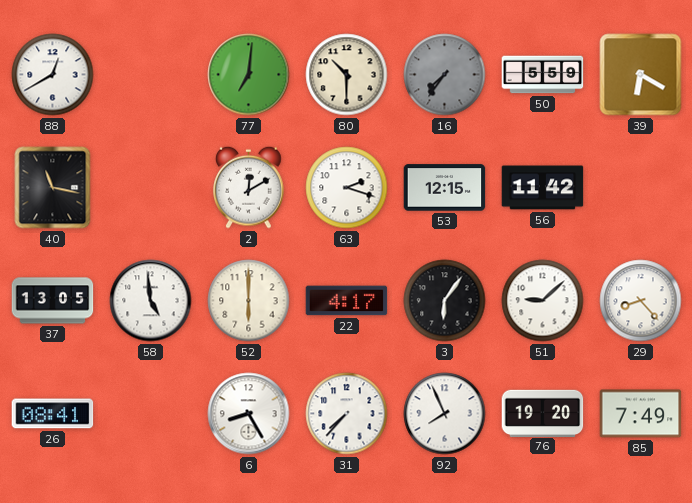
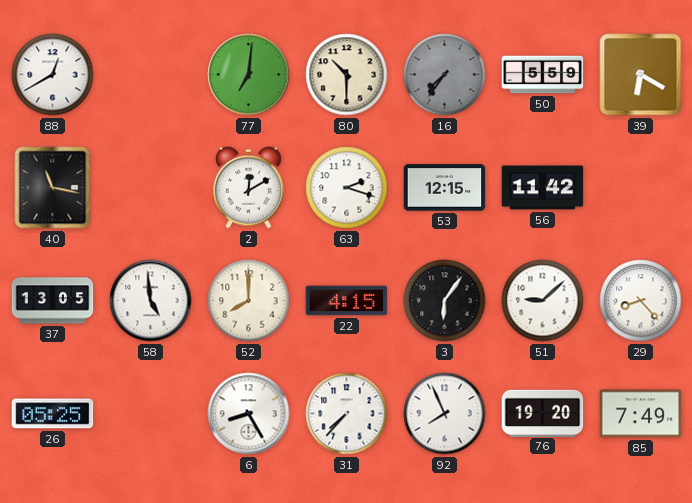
52: 6:00 -> 8:00
22: 4:17 -> 4:15
26: 08:41 -> 05:25
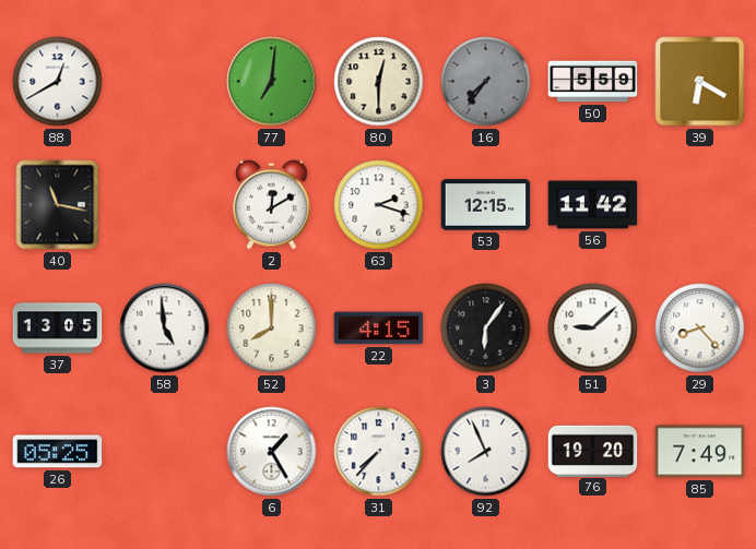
80: 10:30 -> 12:30
6: 8:25 -> 1:25
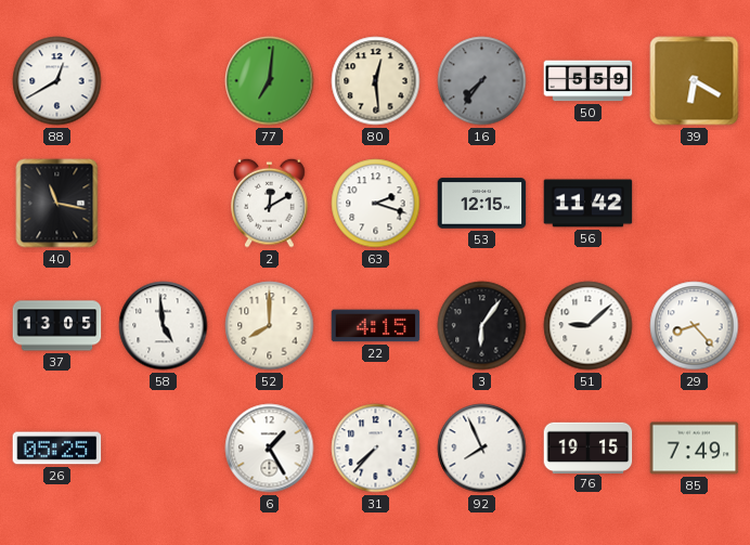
80: 12:30 -> 12:29
76: 19:20 -> 19:15
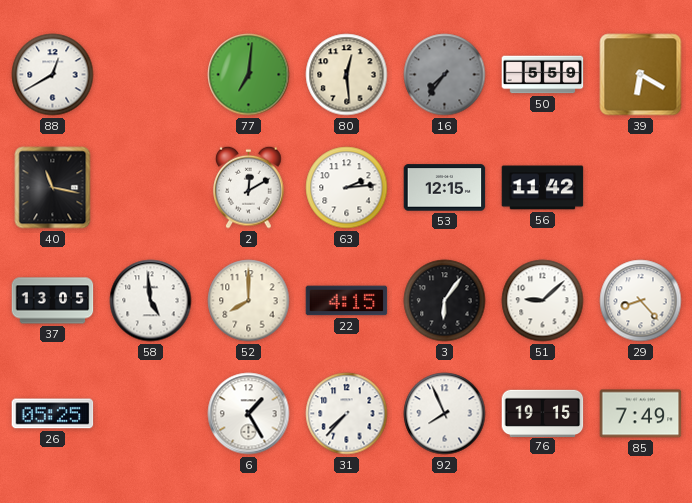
63: 2:18 -> 2:14
